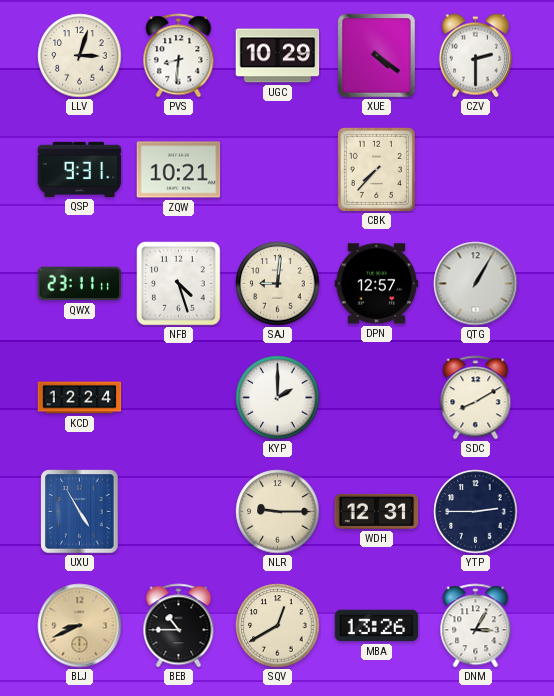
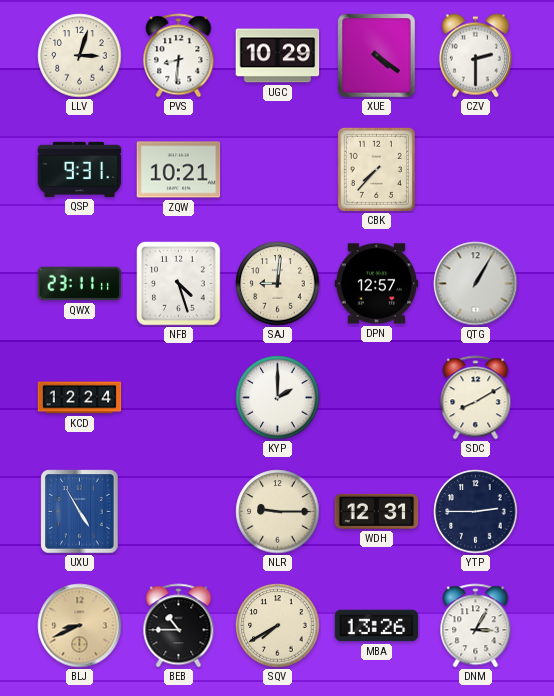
SQV: 12:40 -> 7:40
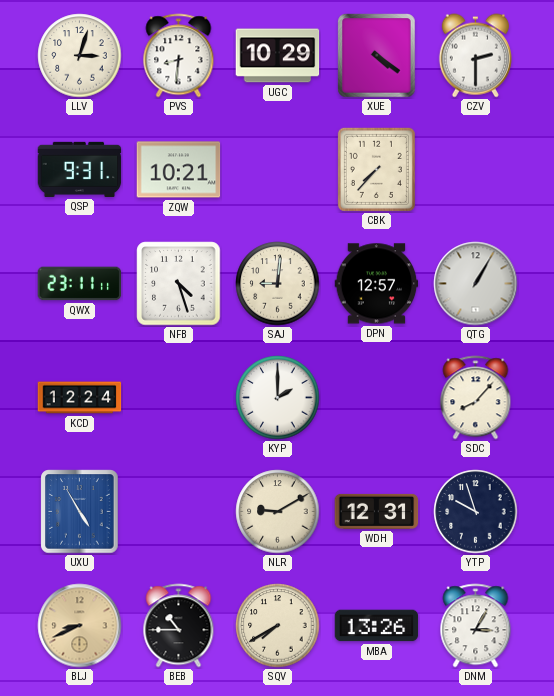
SDC: 8:10 -> 8:07
NLR: 9:15 -> 9:10
YTP: 2:45 -> 9:57
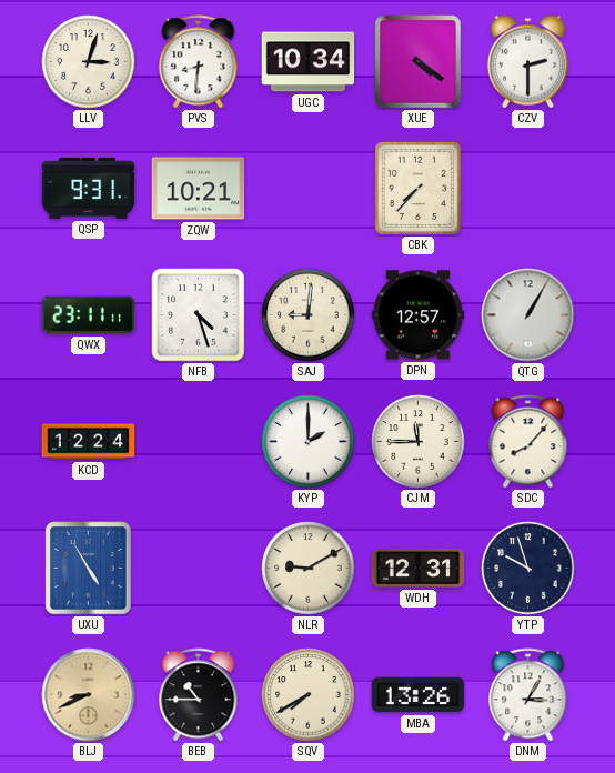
UGC: 10:29 -> 10:34
CJM: none -> 11:45
